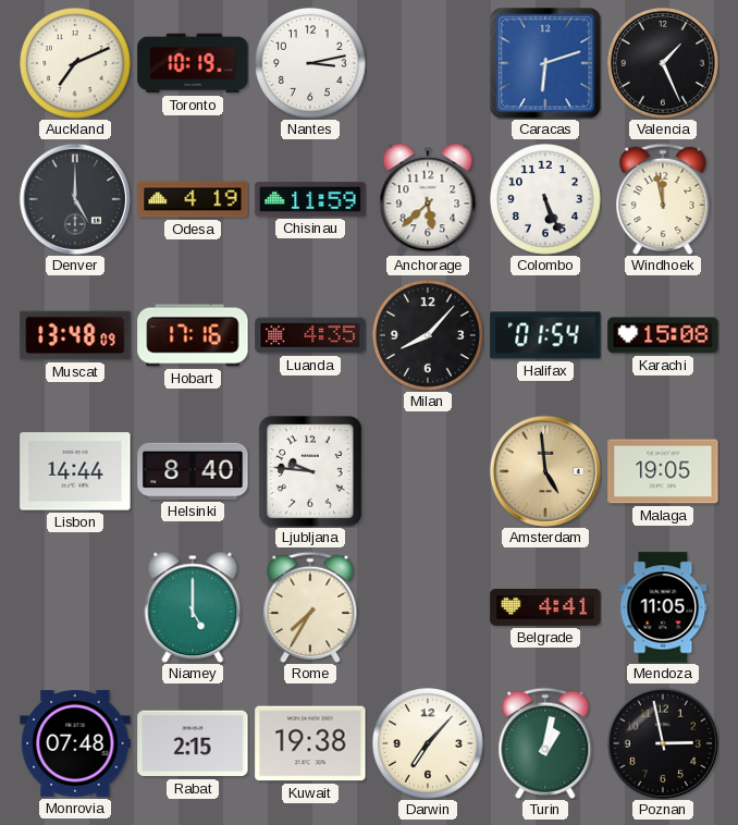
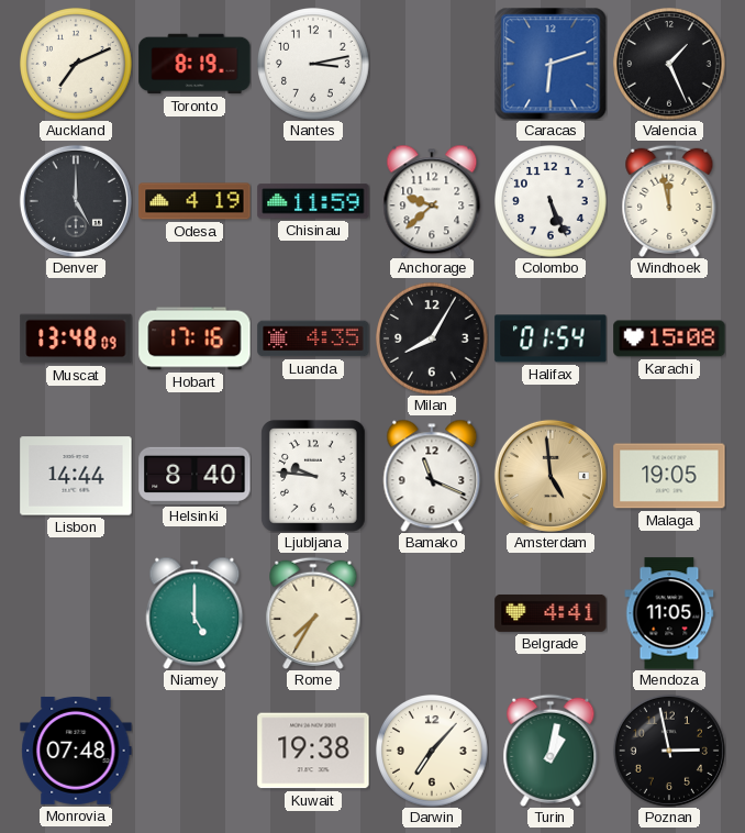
Toronto: 10:19 -> 8:19
Anchorage: 5:38 -> 9:38
Milan: 8:07 -> 8:05
Bamako: none -> 11:19
Rabat: 2:15 -> none
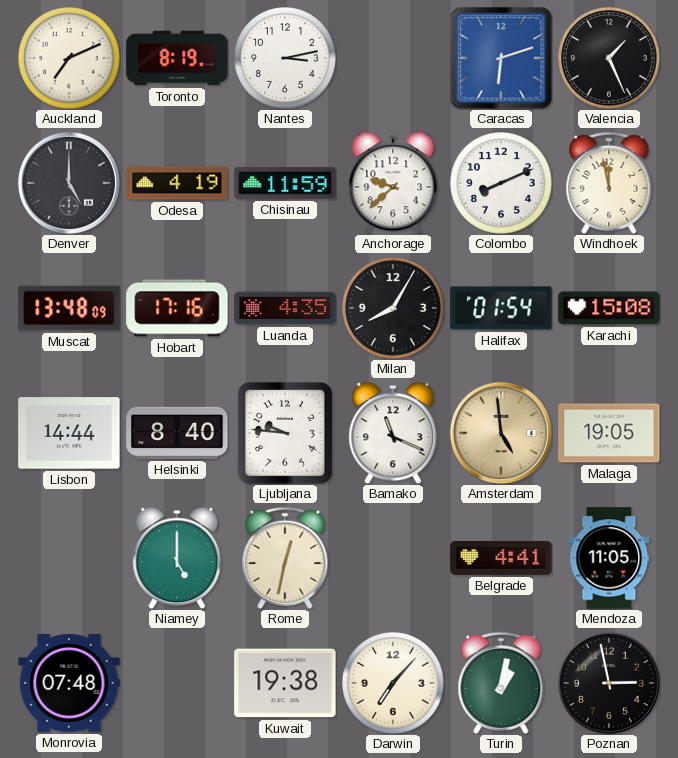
Colombo: 5:26 -> 8:11
Rome: 7:35 -> 12:32
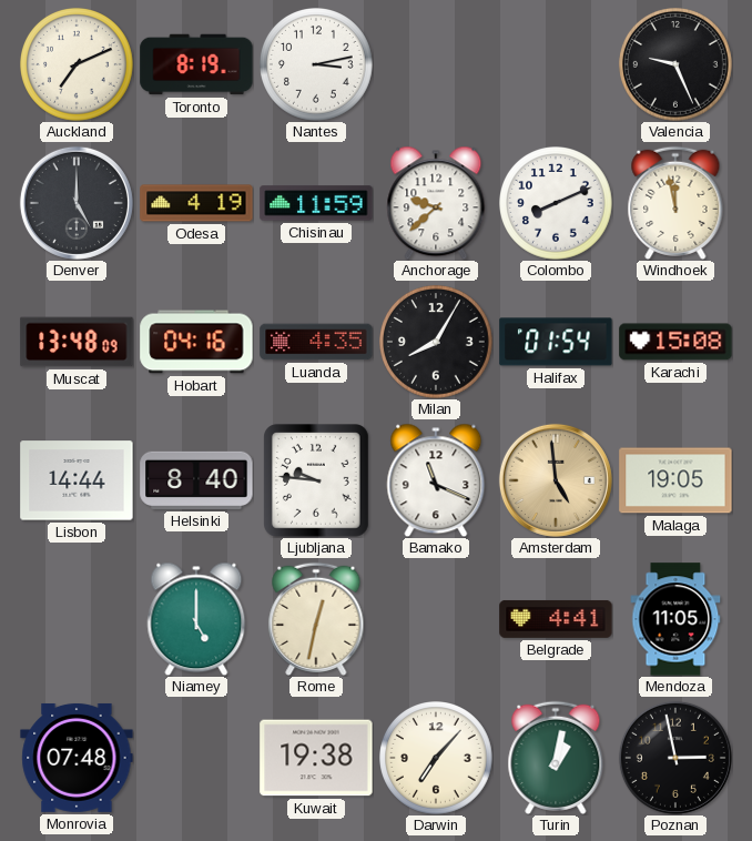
Caracas: 6:12 -> none
Valencia: 1:26 -> 9:26
Hobart: 17:16 -> 04:16
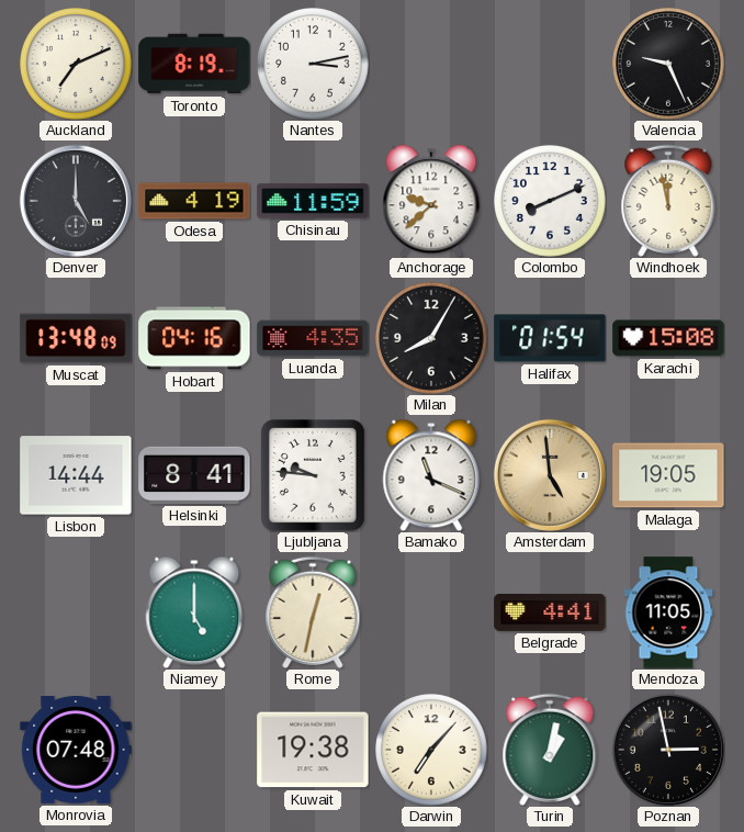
Helsinki: 8:40 -> 8:41
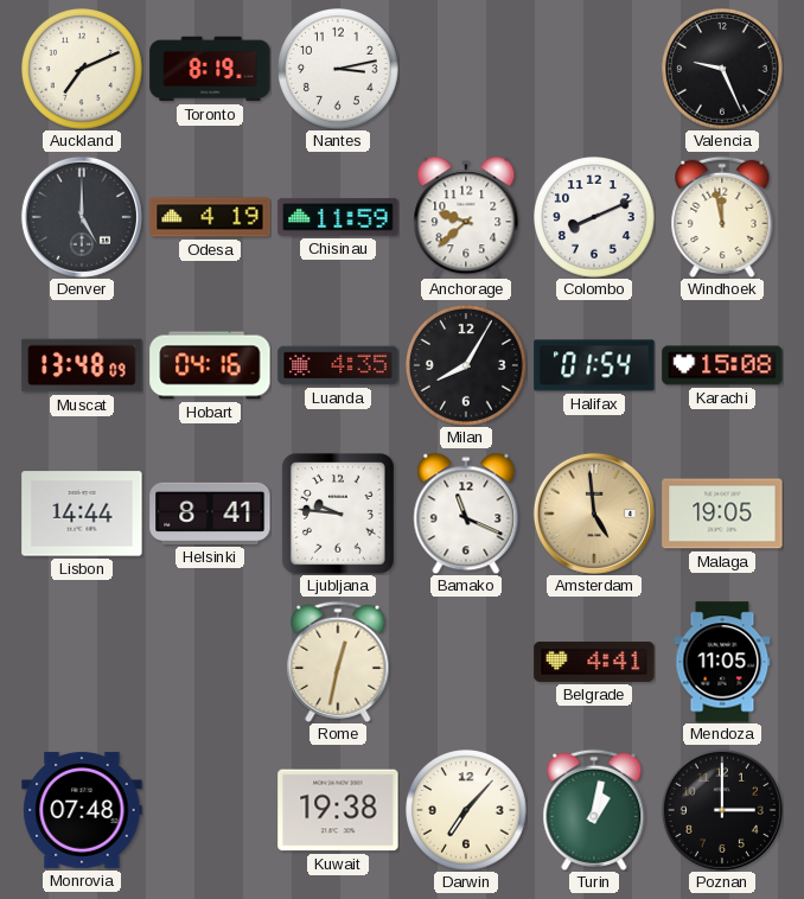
Niamey: 5:00 -> none
Poznan: 2:58 -> 3:00
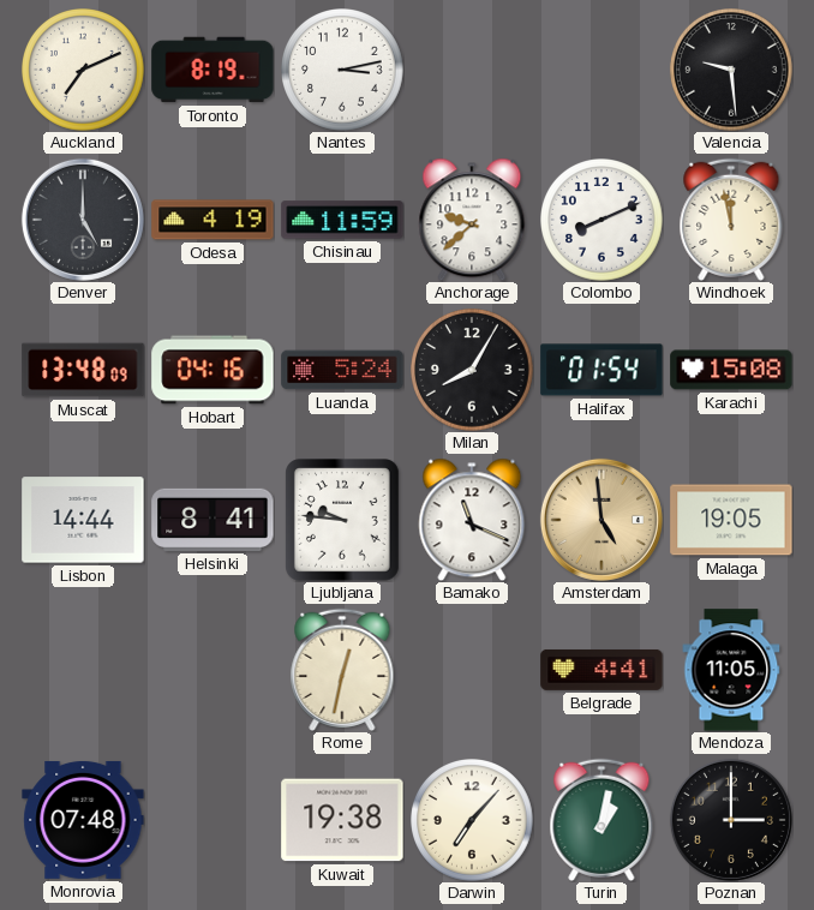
Valencia: 9:26 -> 9:29
Luanda: 4:35 -> 5:24
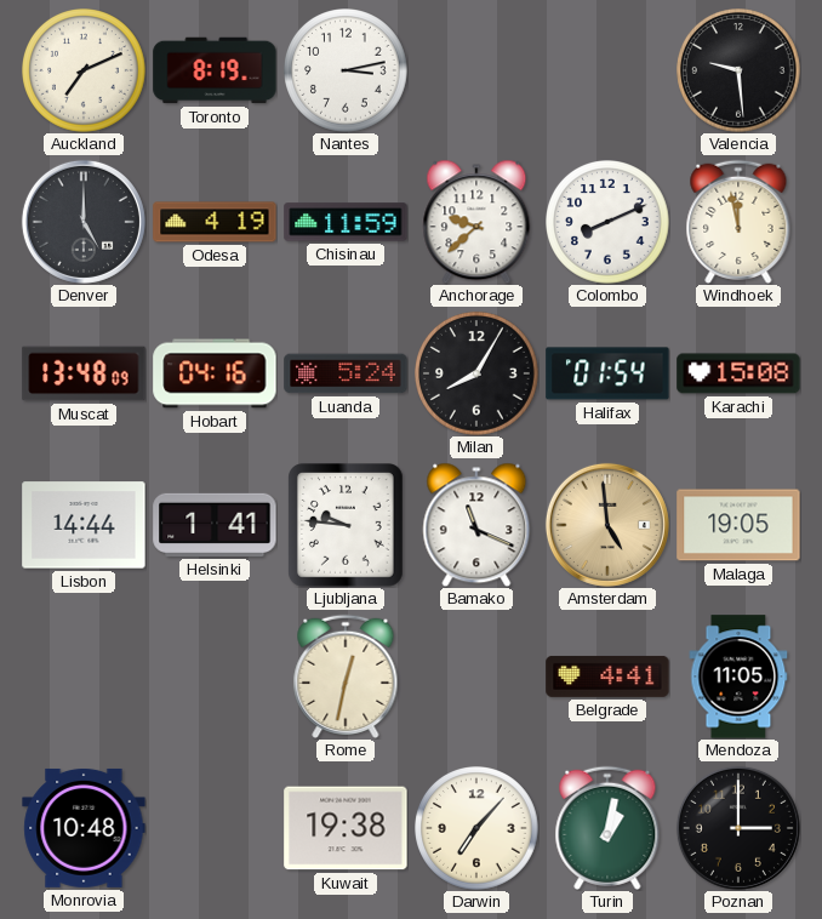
Helsinki: 8:41 -> 1:41
Monrovia: 07:48 -> 10:48
